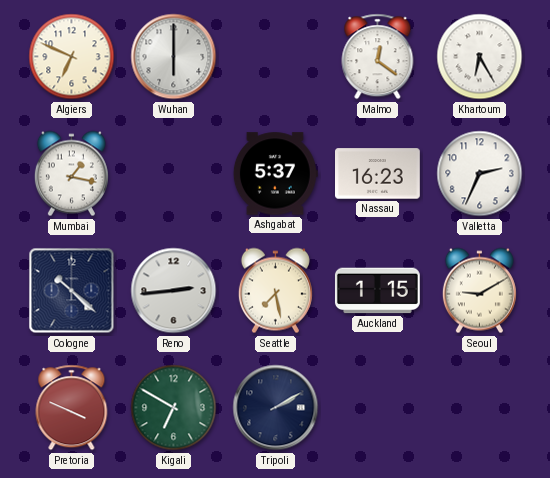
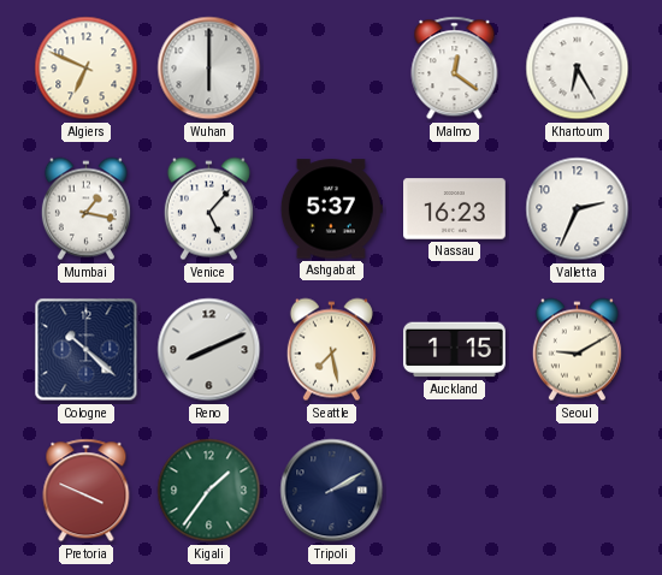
Venice: none -> 5:07
Reno: 2:44 -> 8:11
Kigali: 6:50 -> 1:36
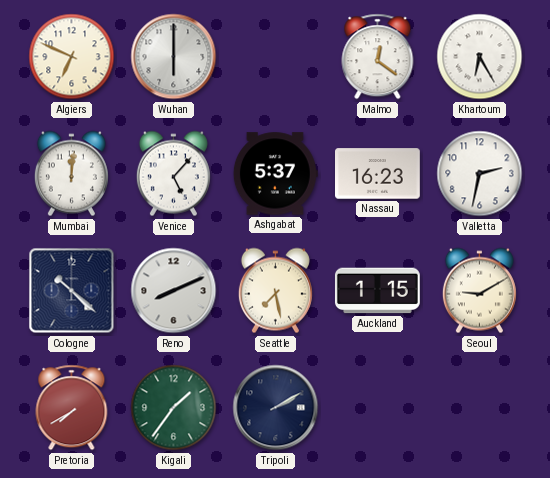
Mumbai: 1:17 -> 12:01
Valletta: 2:34 -> 2:32
Pretoria: 3:49 -> 7:40
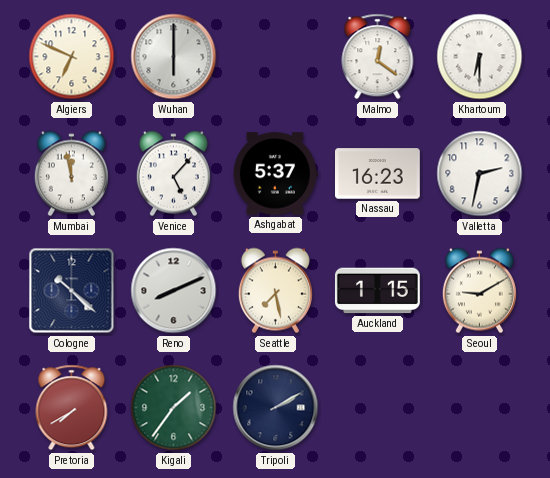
Khartoum: 6:25 -> 6:30
Mumbai: 12:01 -> 11:58
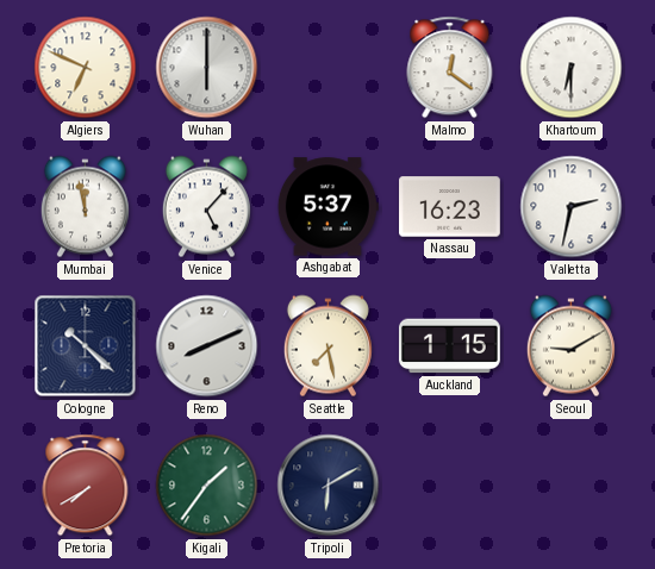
Tripoli: 2:10 -> 6:10
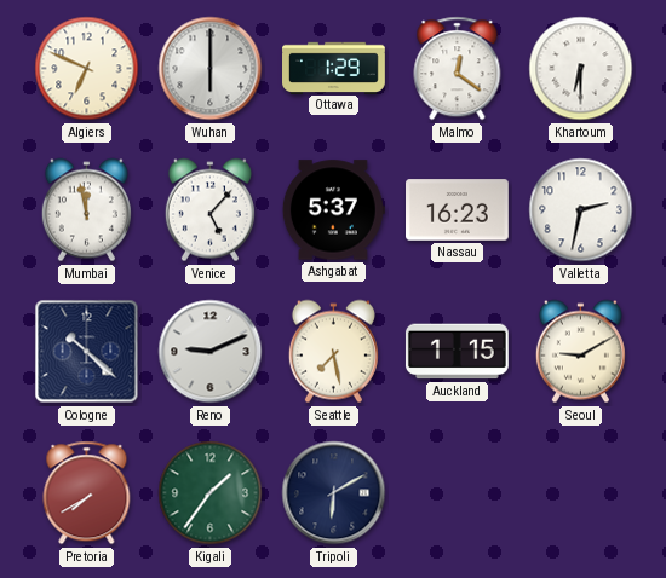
Ottawa: none -> 1:29
Reno: 8:11 -> 9:11
